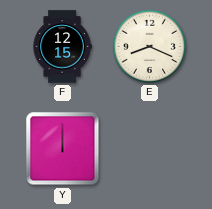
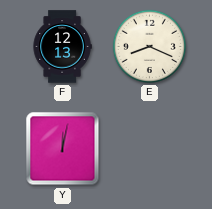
F: 12:15 -> 12:13
Y: 12:00 -> 12:02
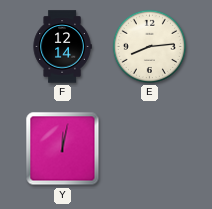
F: 12:13 -> 12:14
E: 8:19 -> 8:14
